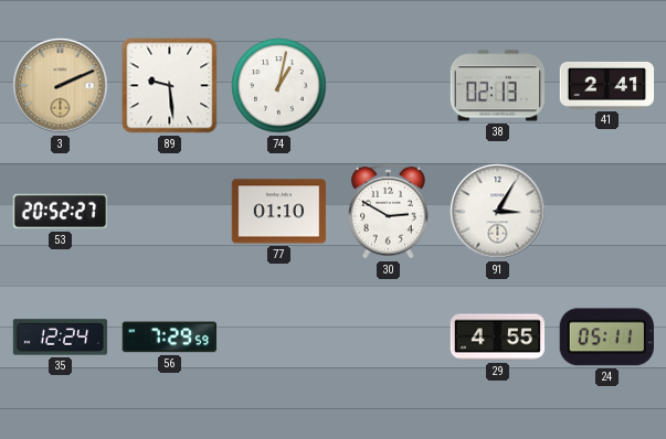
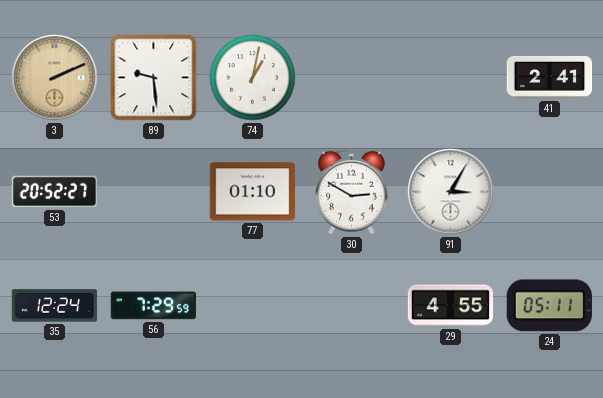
38: 02:13 -> none
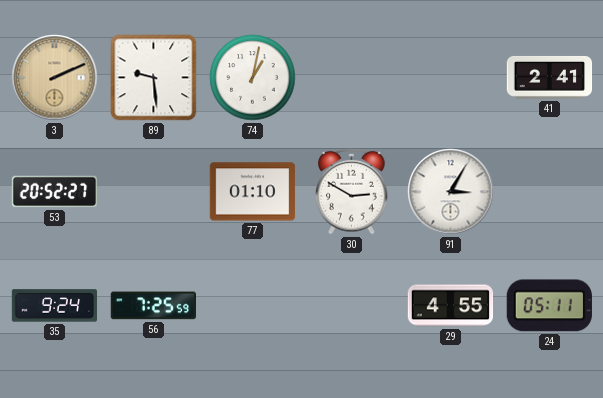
35: 12:24 -> 9:24
56: 7:29 -> 7:25
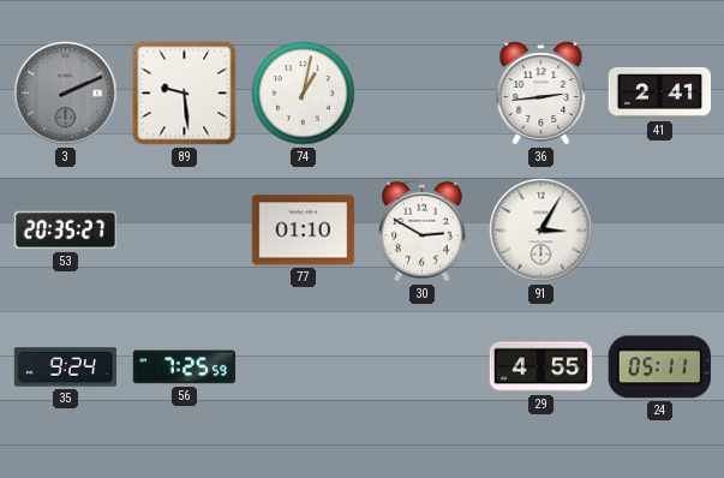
3 dial: champagne -> grey
36: none -> 2:44
53: 20:52 -> 20:35
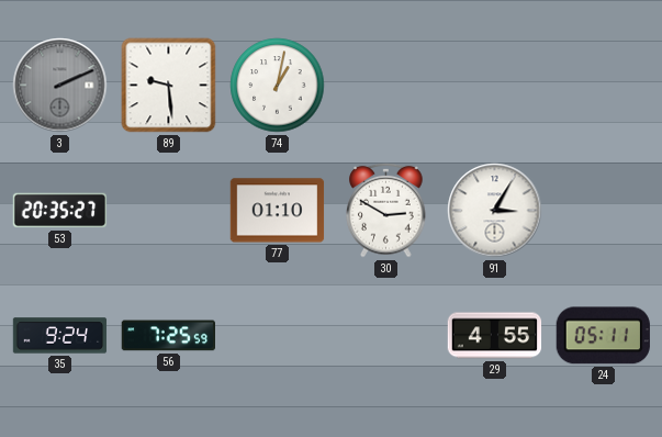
36: 2:44 -> none
41: 2:41 -> none
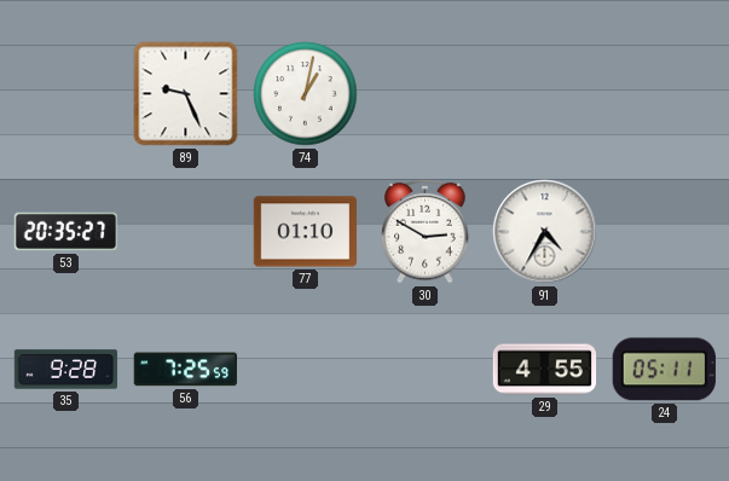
3: 2:11 -> none
89: 9:29 -> 9:26
91: 3:05 -> 4:35
35: 9:24 -> 9:28
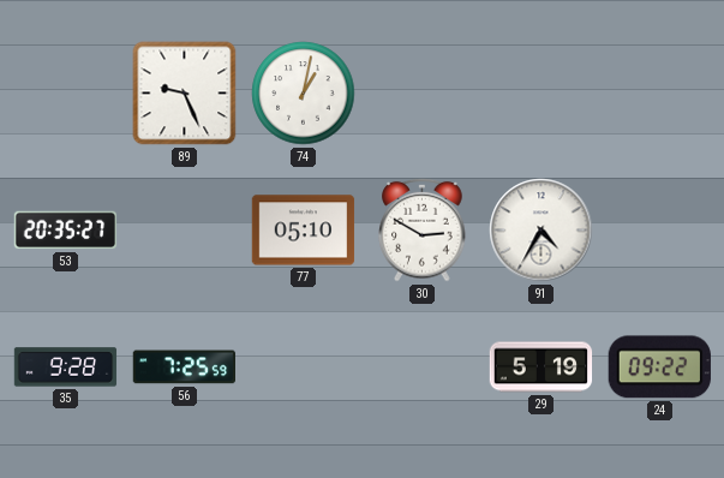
77: 01:10 -> 05:10
29: 4:55 -> 5:19
24: 05:11 -> 09:22
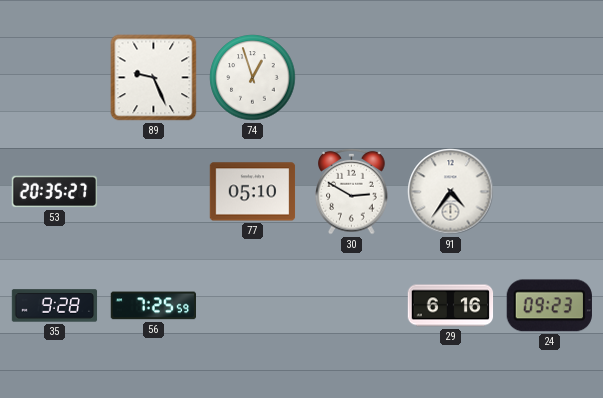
74: 1:02 -> 12:57
91: 4:35 -> 4:36
29: 5:19 -> 6:16
24: 09:22 -> 09:23
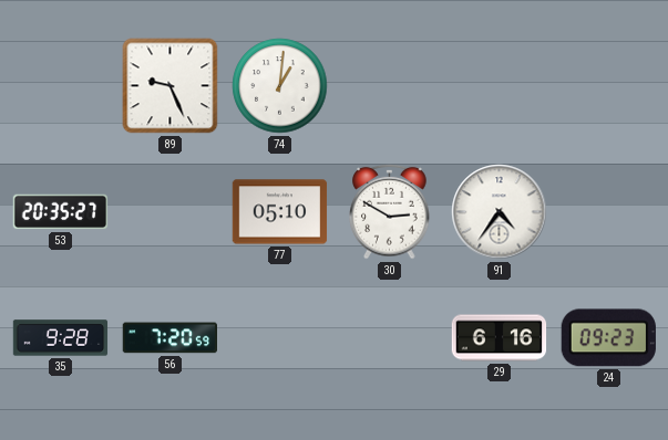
74: 12:57 -> 1:01
56: 7:25 -> 7:20
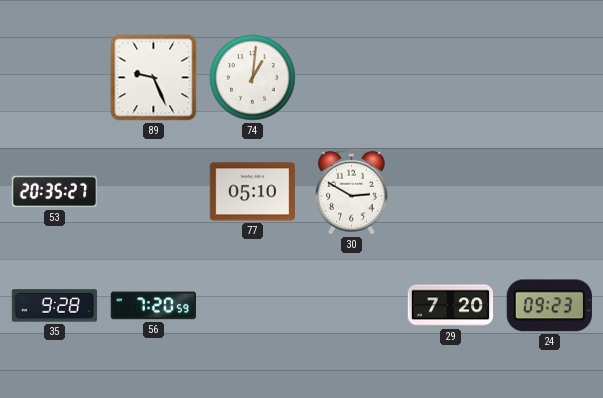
91: 4:36 -> none
29: 6:16 -> 7:20
